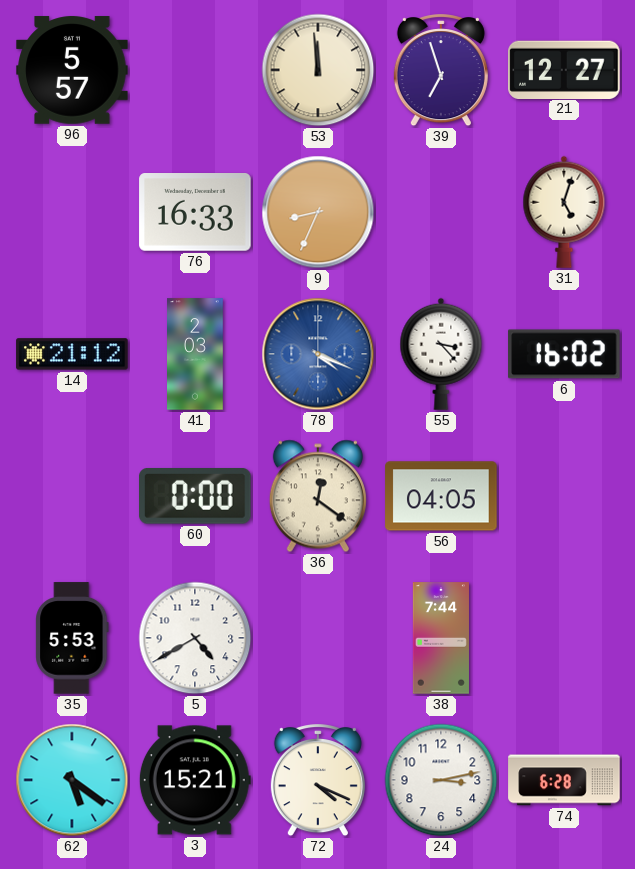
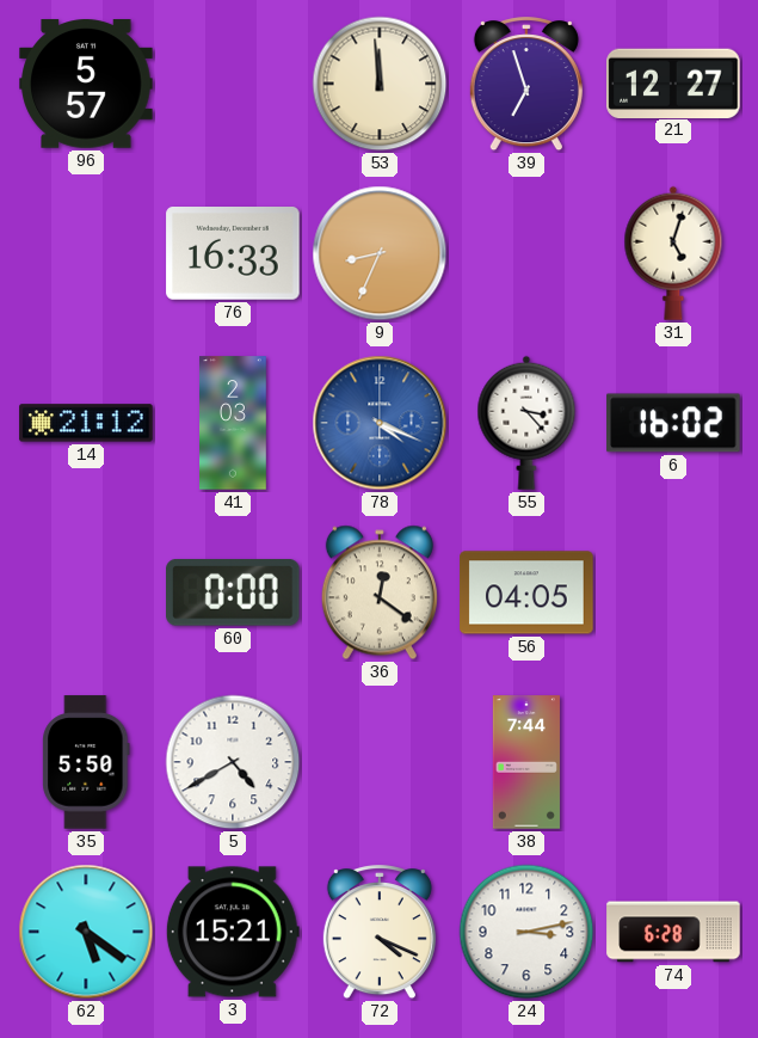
35: 5:53 -> 5:50
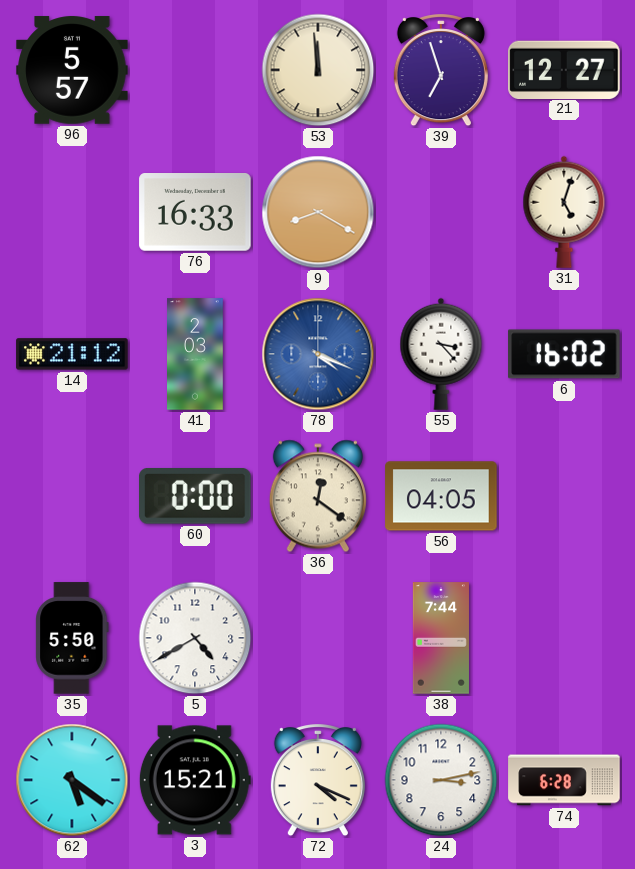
9: 8:34 -> 8:20
